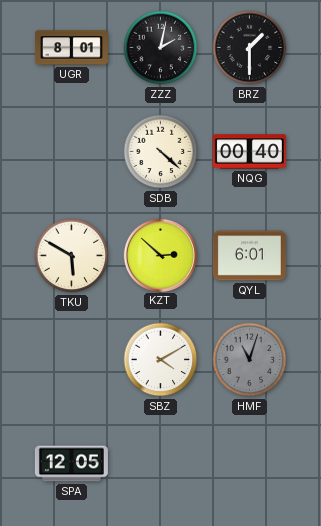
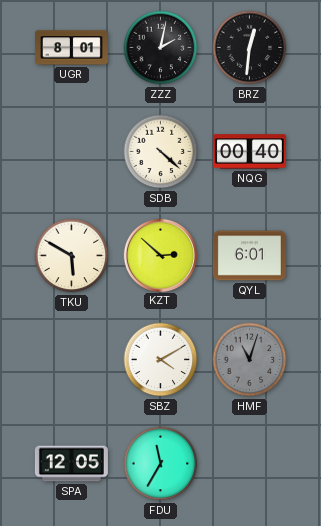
BRZ: 1:30 -> 12:31
FDU: none -> 11:35
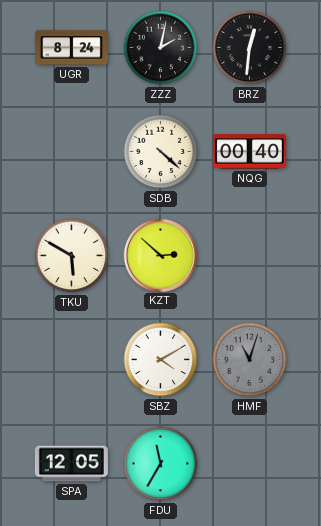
UGR: 8:01 -> 8:24
QYL: 6:01 -> none
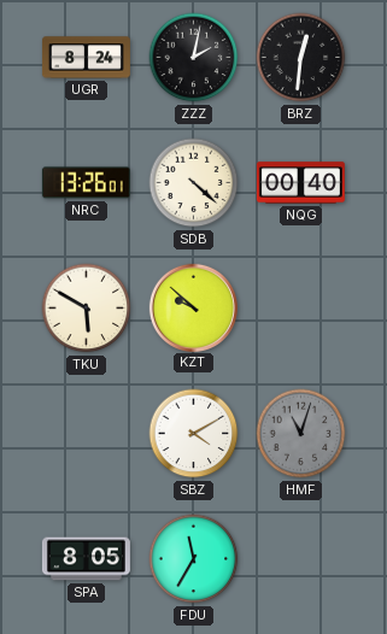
NRC: none -> 13:26
KZT: 2:52 -> 9:52
SPA: 12:05 -> 8:05
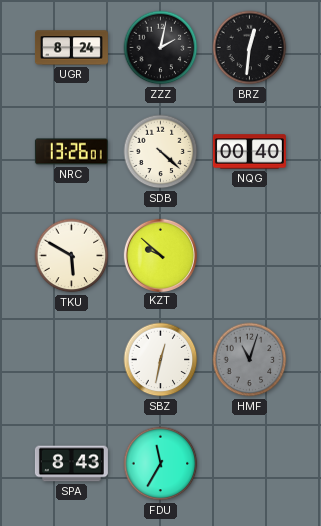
SBZ: 4:10 -> 12:32
SPA: 8:05 -> 8:43
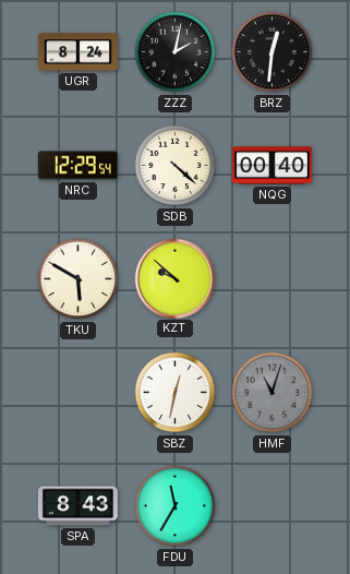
NRC: 13:26 -> 12:29
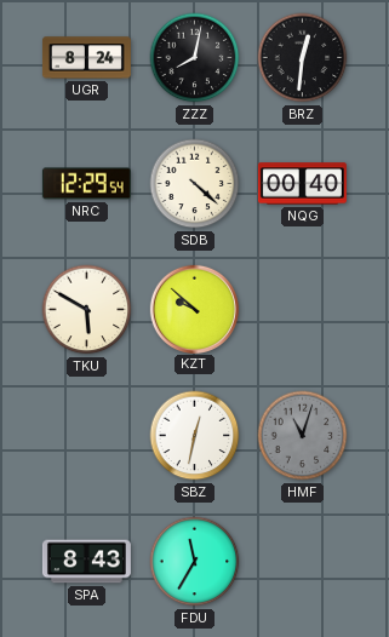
ZZZ: 2:02 -> 8:02
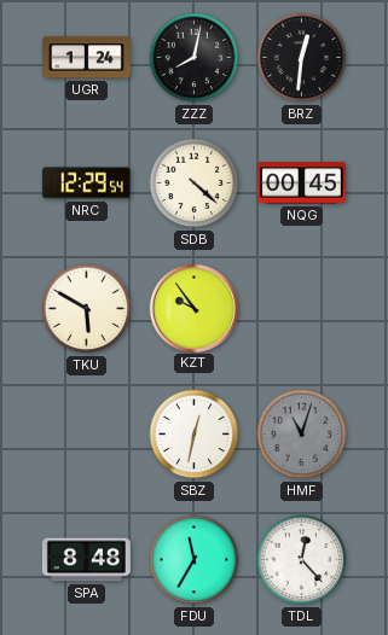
UGR: 8:24 -> 1:24
NQG: 00:40 -> 00:45
KZT: 9:52 -> 9:54
SPA: 8:43 -> 8:48
TDL: none -> 12:23
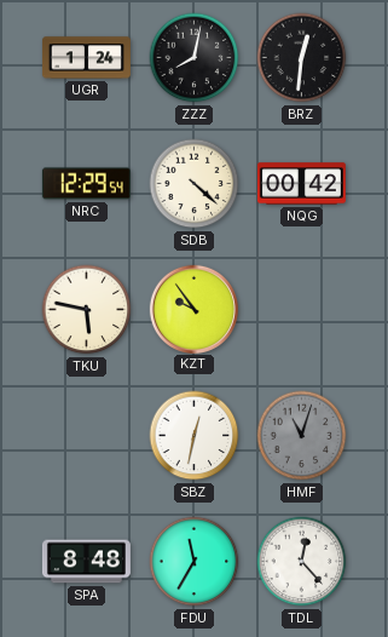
NQG: 00:45 -> 00:42
TKU: 5:50 -> 5:47
